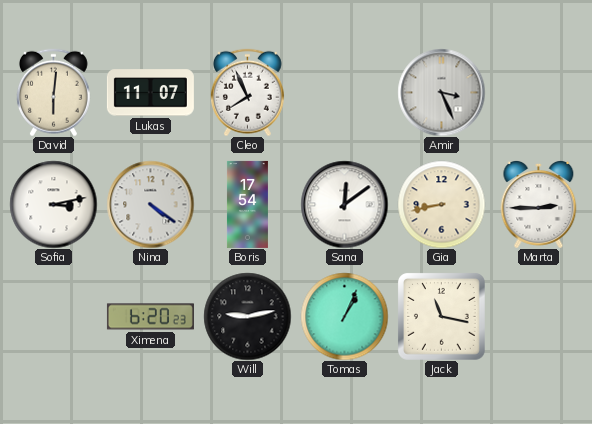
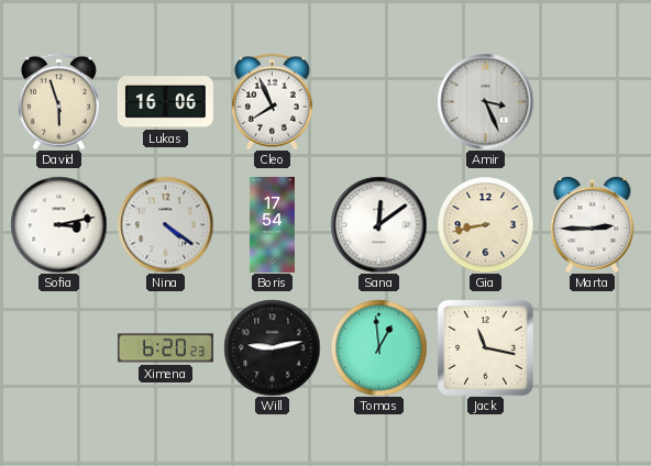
David: 6:01 -> 5:57
Lukas: 11:07 -> 16:06
Tomas: 1:04 -> 12:59
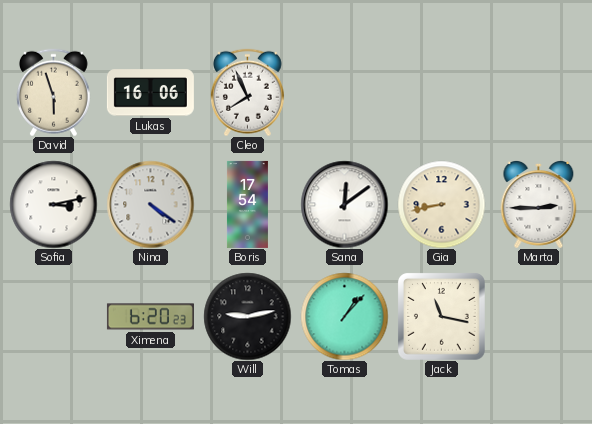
Amir: 3:26 -> none
Tomas: 12:59 -> 1:07
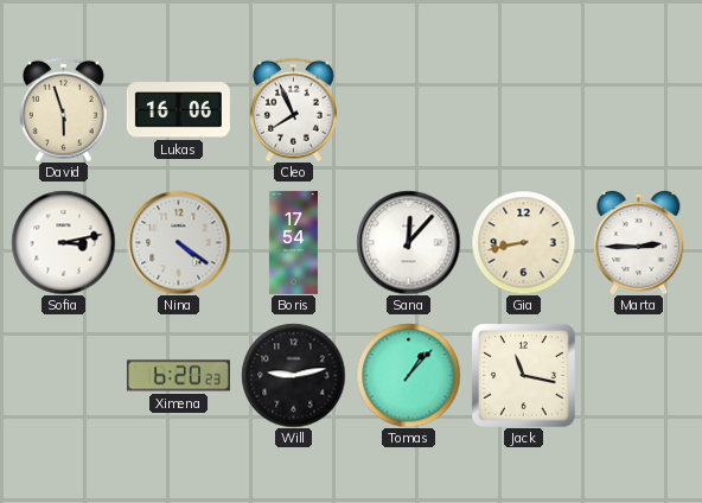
Sana: 12:09 -> 12:07
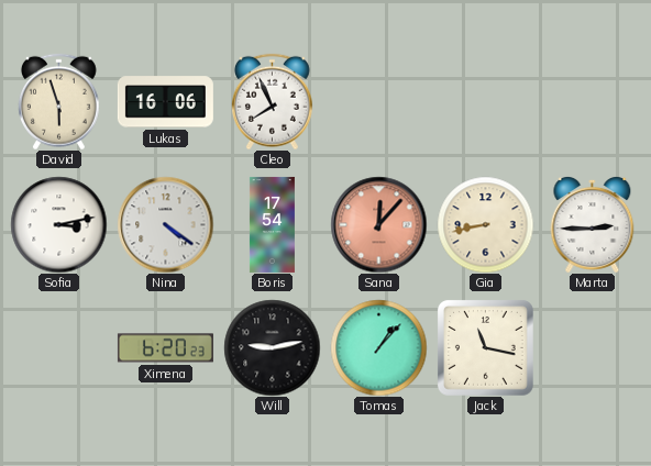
Sana dial: white -> salmon
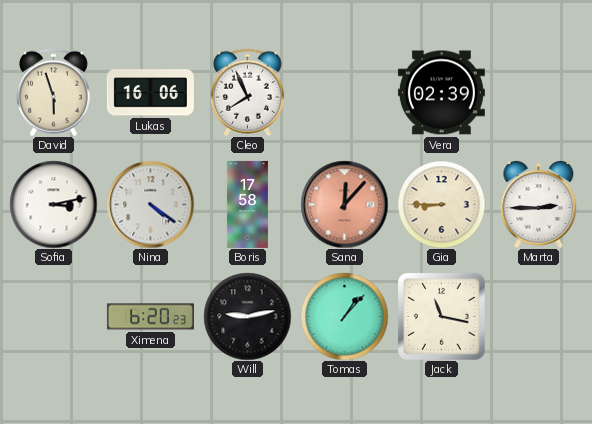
Vera: none -> 02:39
Boris: 17:54 -> 17:58
Gia: 8:43 -> 8:45
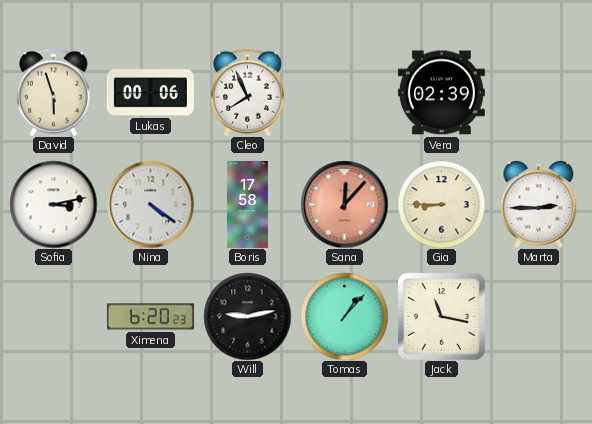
Lukas: 16:06 -> 00:06
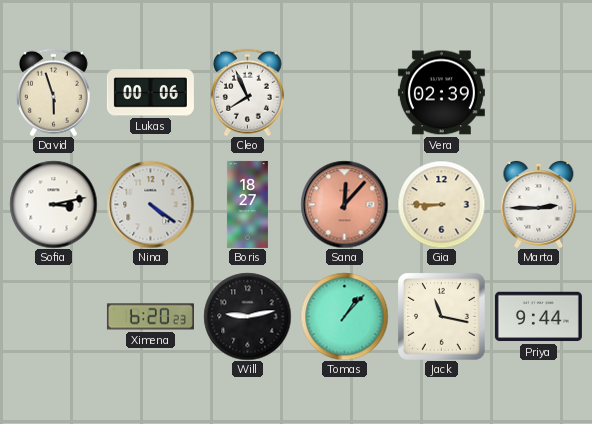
Boris: 17:58 -> 18:27
Priya: none -> 9:44
